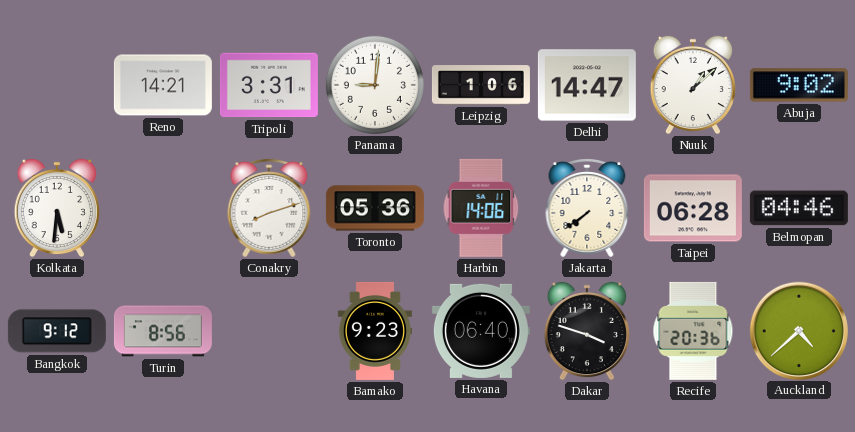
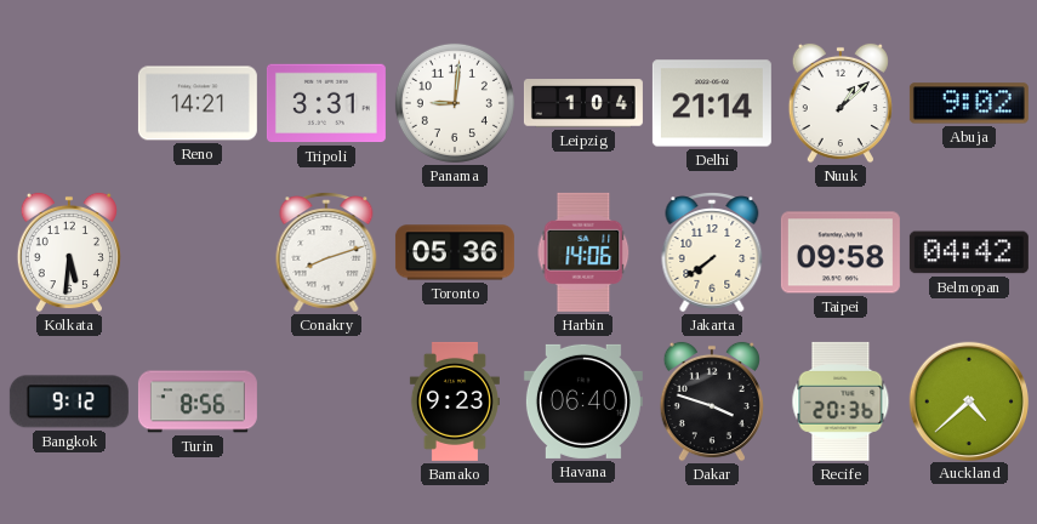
Leipzig: 1:06 -> 1:04
Delhi: 14:47 -> 21:14
Taipei: 06:28 -> 09:58
Belmopan: 04:46 -> 04:42
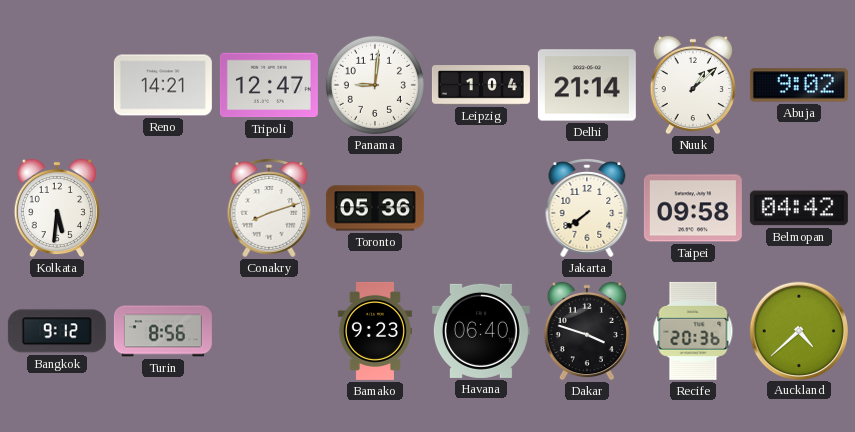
Tripoli: 3:31 -> 12:47
Harbin: 14:06 -> none
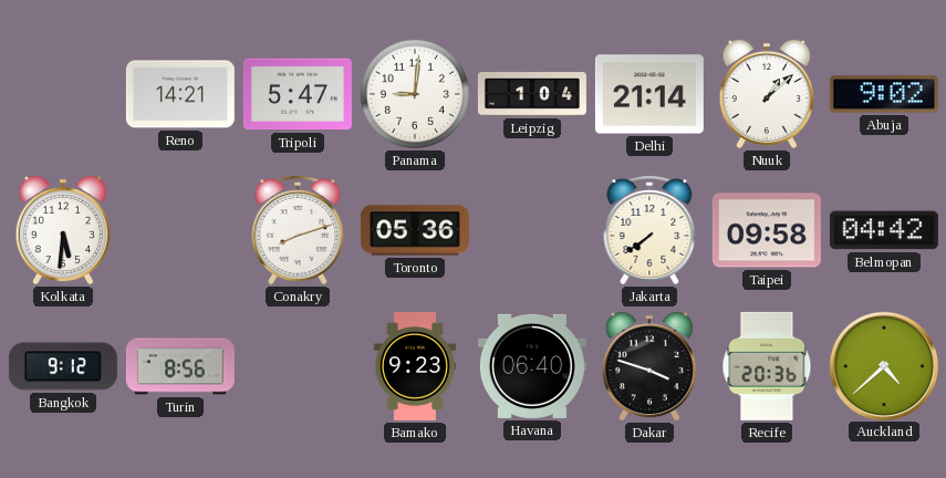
Tripoli: 12:47 -> 5:47
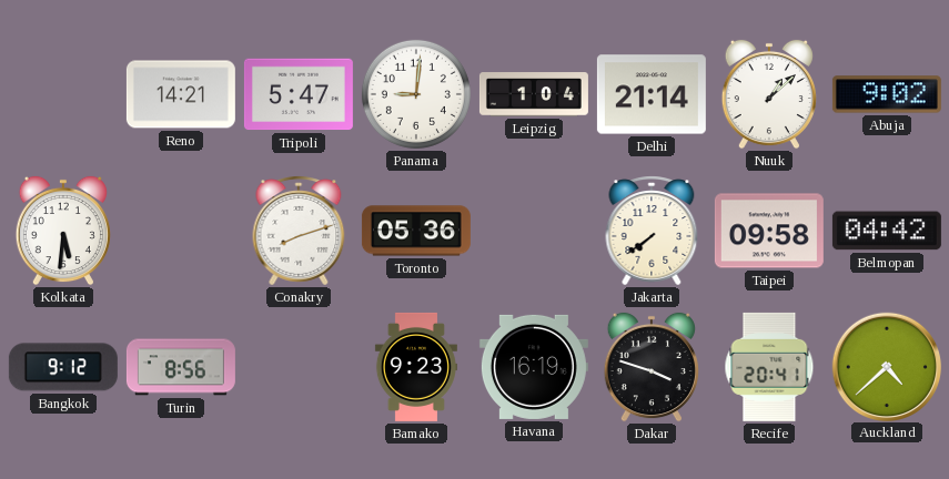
Havana: 06:40 -> 16:19
Recife: 20:36 -> 20:41
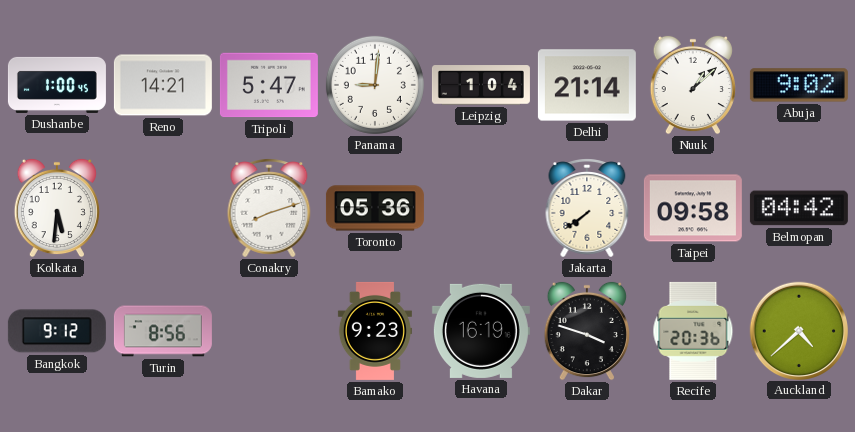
Dushanbe: none -> 1:00
Recife: 20:41 -> 20:36
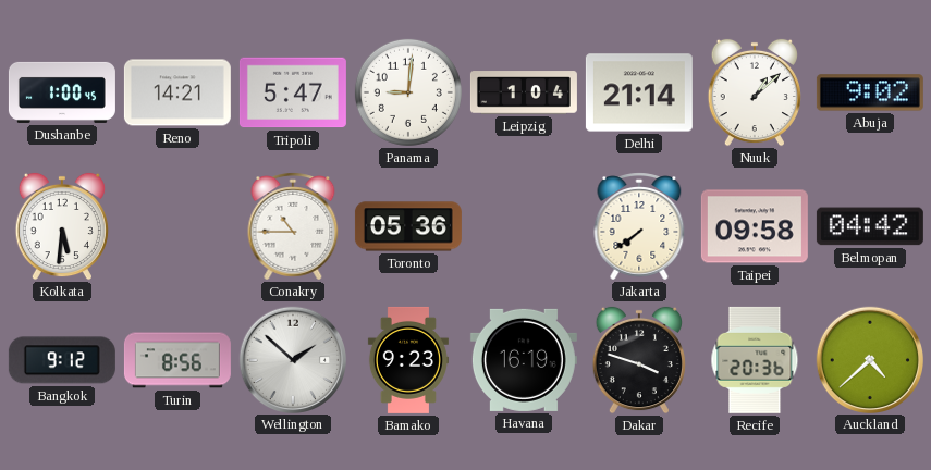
Conakry: 8:12 -> 10:45
Wellington: none -> 1:52
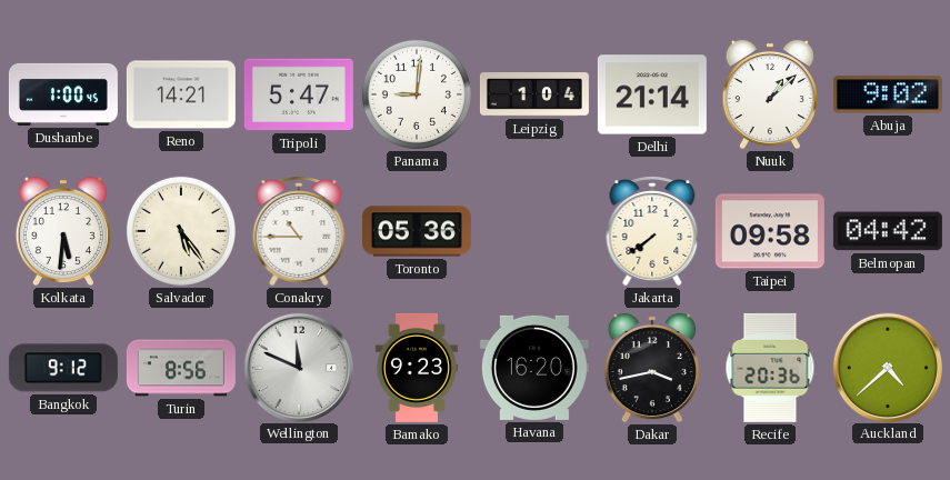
Salvador: none -> 5:24
Wellington: 1:52 -> 11:49
Havana: 16:19 -> 16:20
Dakar: 3:48 -> 3:43
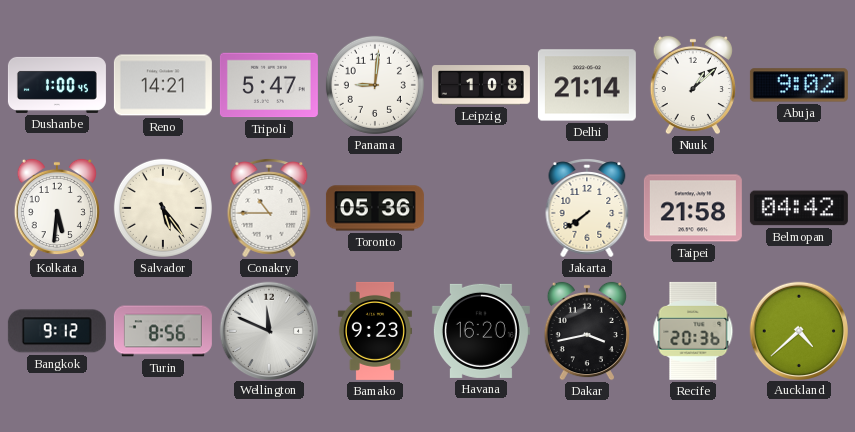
Leipzig: 1:04 -> 1:08
Taipei: 09:58 -> 21:58
